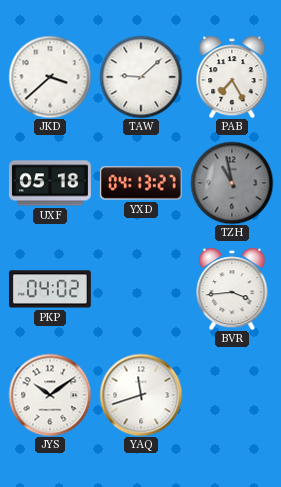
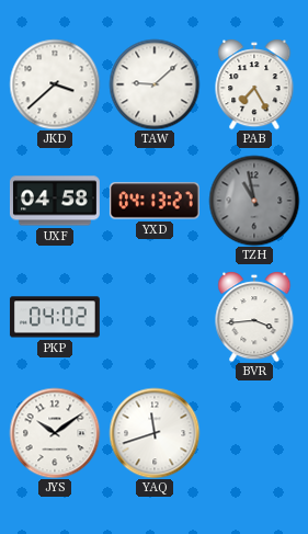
UXF: 05:18 -> 04:58
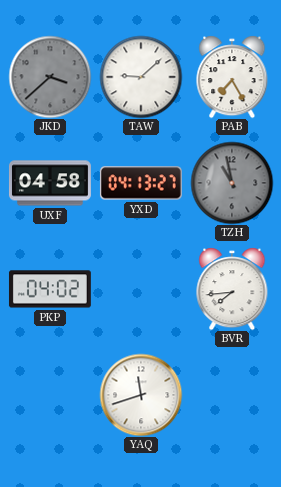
JKD dial: white -> grey
BVR: 3:44 -> 7:44
JYS: 10:09 -> none
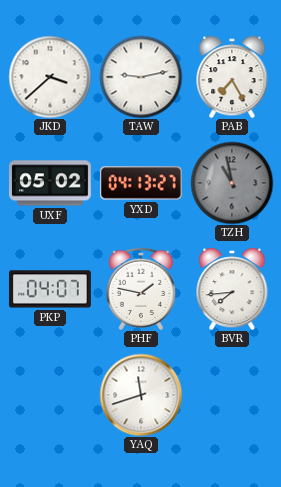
JKD dial: grey -> white
TAW: 9:08 -> 9:13
UXF: 04:58 -> 05:02
PKP: 04:02 -> 04:07
PHF: none -> 1:47
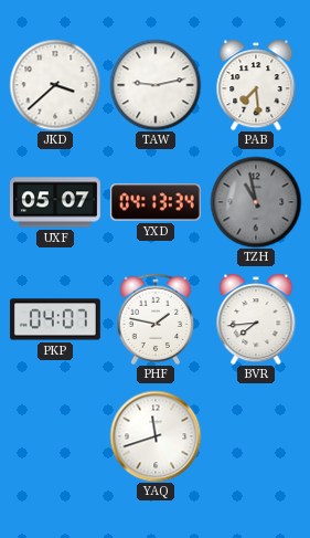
PAB: 7:25 -> 7:29
UXF: 05:02 -> 05:07
YXD: 04:13:27 -> 04:13:34
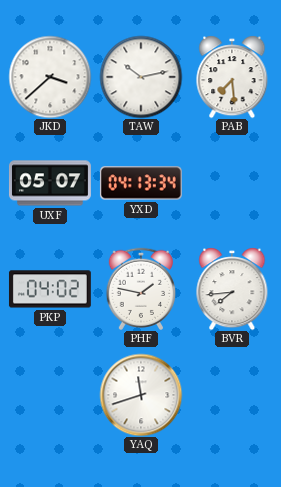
TAW: 9:13 -> 10:13
TZH: 10:58 -> none
PKP: 04:07 -> 04:02
